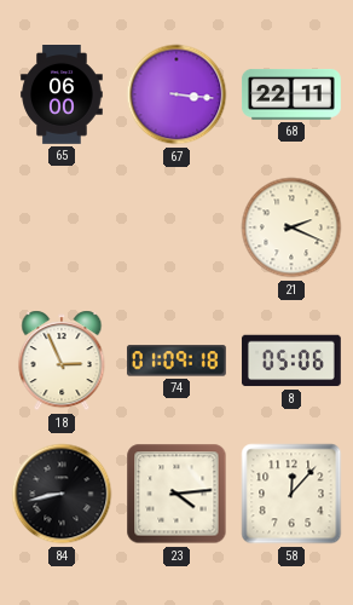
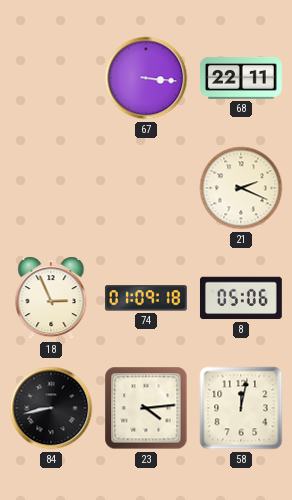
65: 06:00 -> none
58: 12:07 -> 12:02
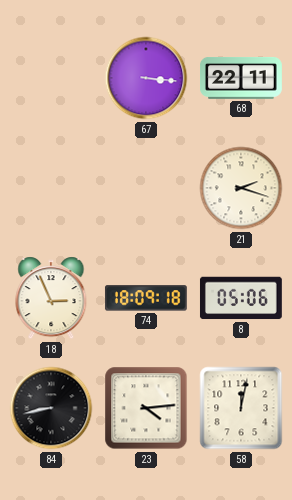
21: 2:19 -> 2:18
74: 01:09 -> 18:09
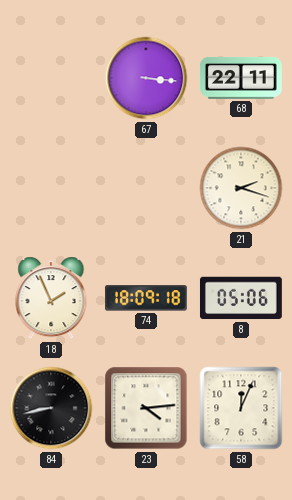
18: 2:56 -> 1:56
58: 12:02 -> 12:04
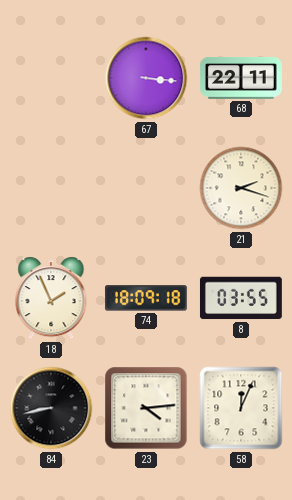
8: 05:06 -> 03:55
